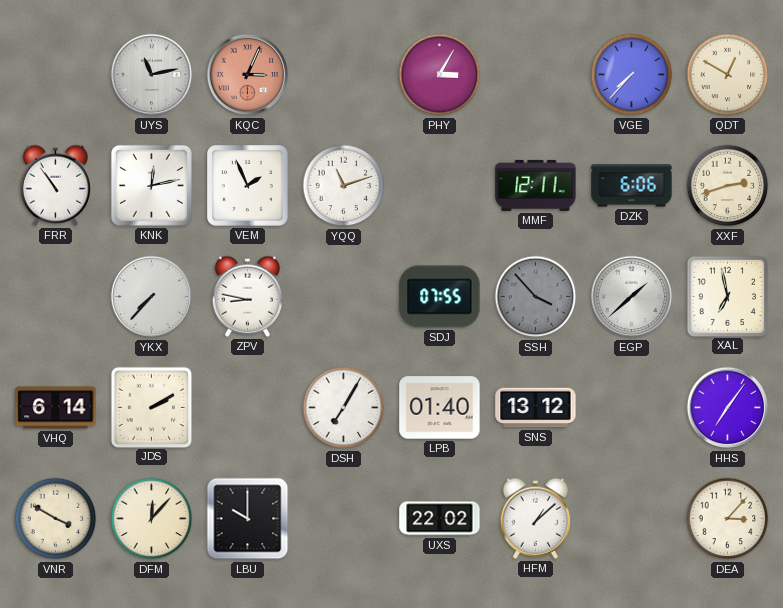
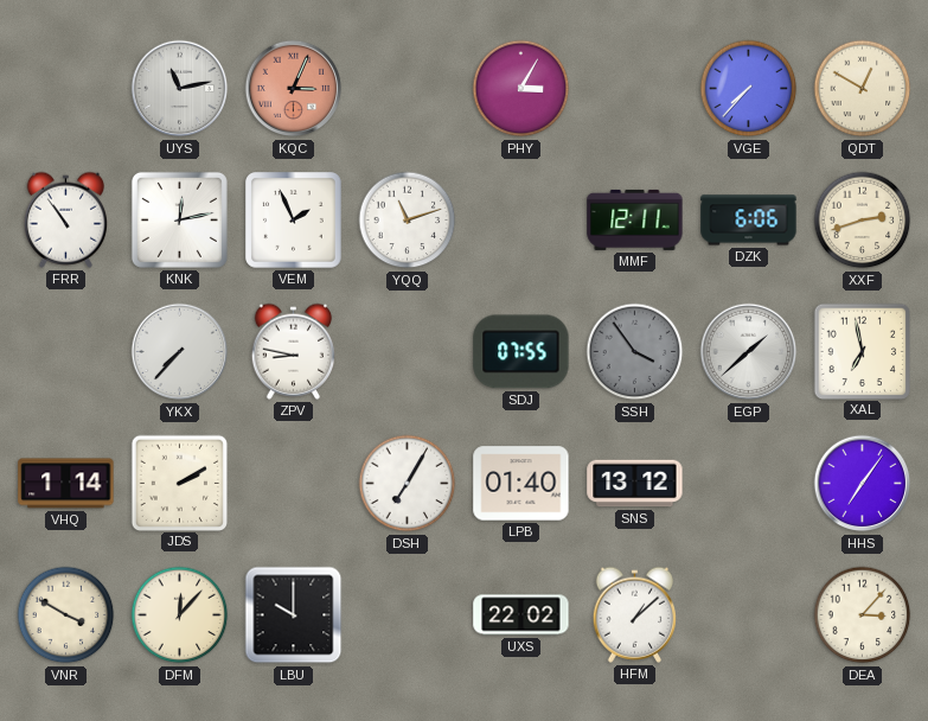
SSH: 3:53 -> 3:54
VHQ: 6:14 -> 1:14
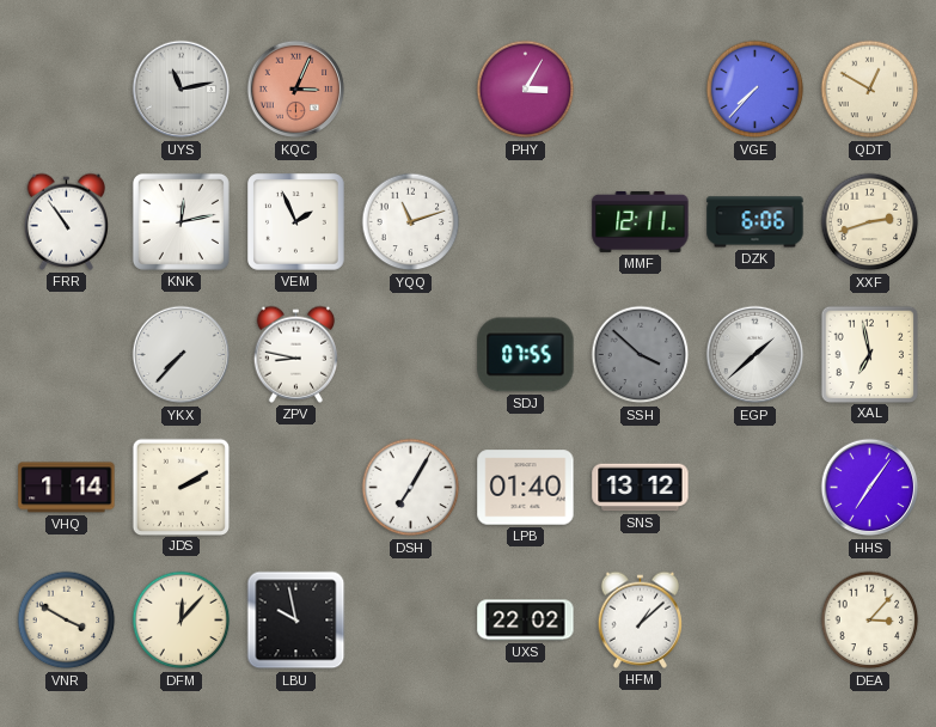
SSH: 3:54 -> 3:52
LBU: 10:00 -> 9:58
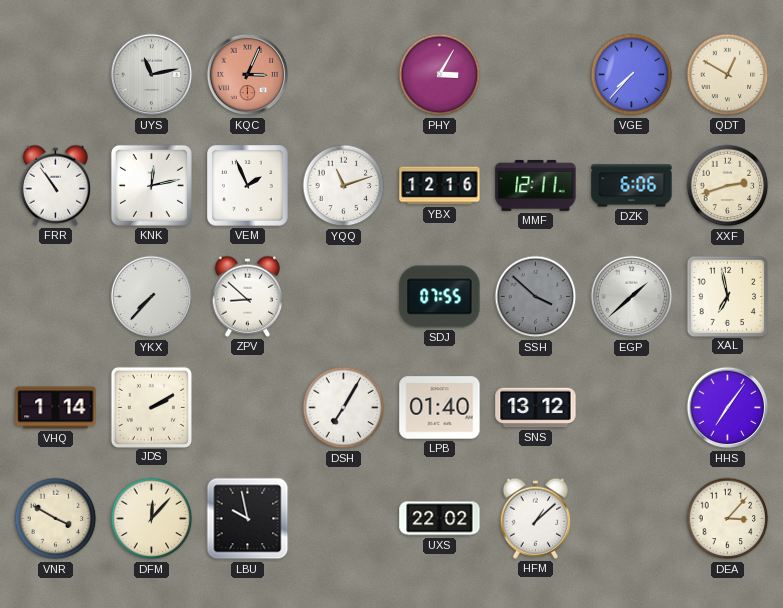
YBX: none -> 12:16
ZPV: 8:47 -> 8:52
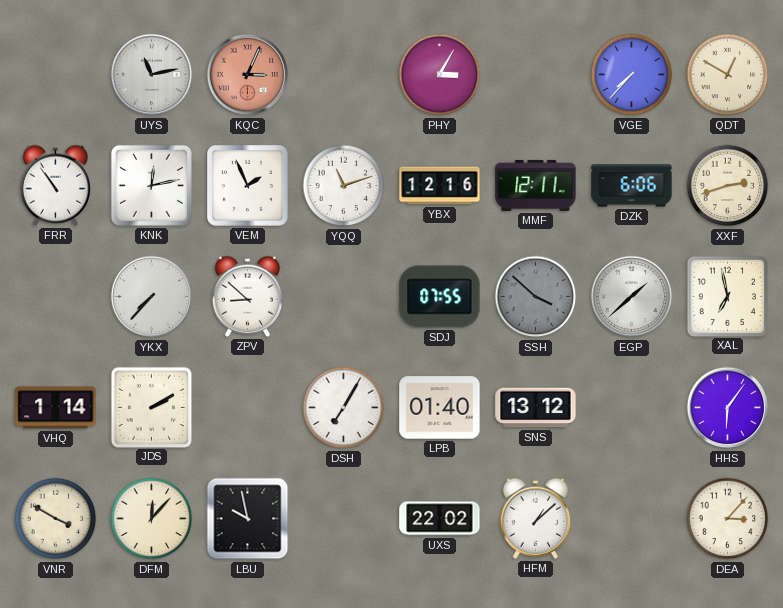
HHS: 7:06 -> 6:06
